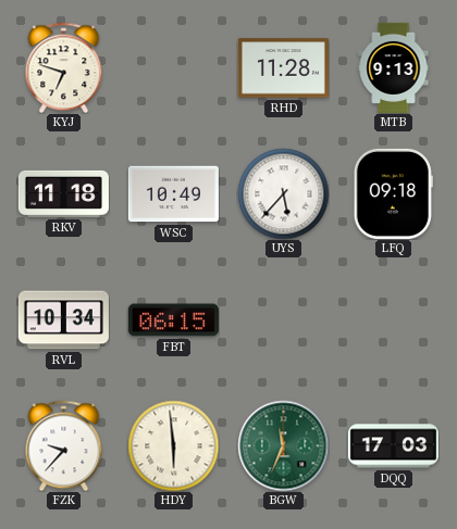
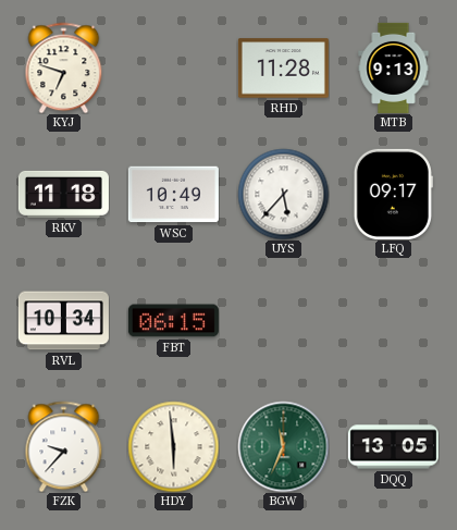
LFQ: 09:18 -> 09:17
DQQ: 17:03 -> 13:05
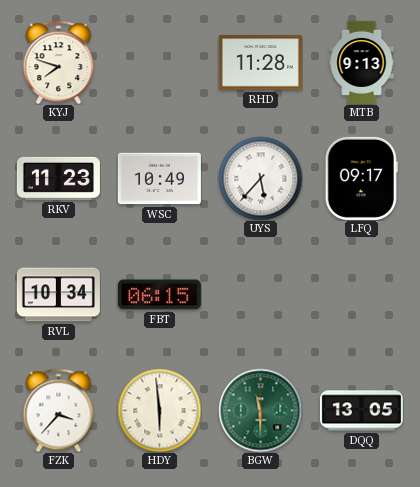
KYJ: 6:48 -> 7:48
RKV: 11:18 -> 11:23
FZK: 9:37 -> 3:37
BGW: 11:34 -> 11:30
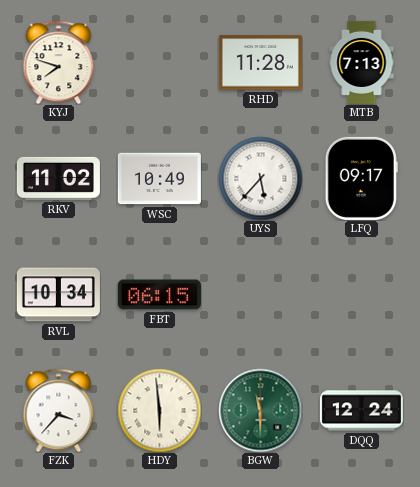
MTB: 9:13 -> 7:13
RKV: 11:23 -> 11:02
DQQ: 13:05 -> 12:24
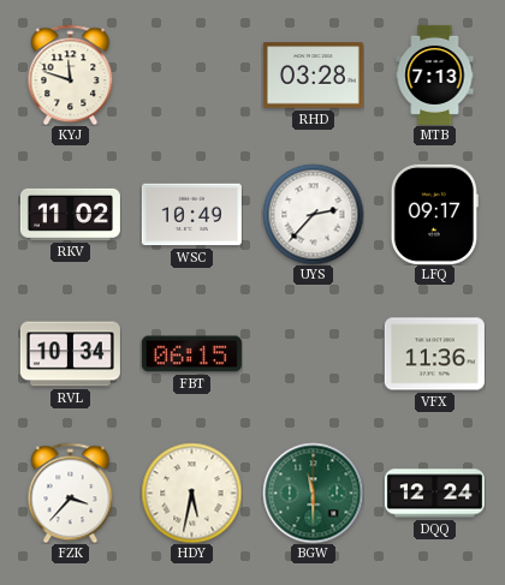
KYJ: 7:48 -> 11:48
RHD: 11:28 -> 03:28
UYS: 5:37 -> 2:37
VFX: none -> 11:36
HDY: 5:59 -> 5:32
